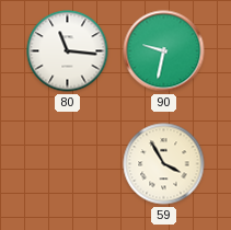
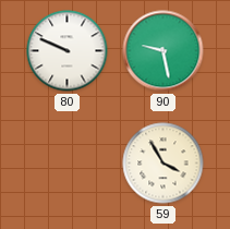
80: 11:16 -> 9:49
90: 9:32 -> 9:28
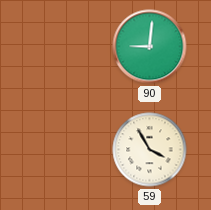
80: 9:49 -> none
90: 9:28 -> 9:01
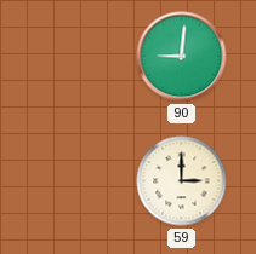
59: 3:55 -> 3:00
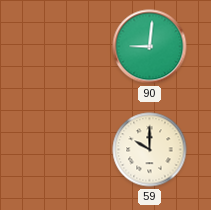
59: 3:00 -> 10:00
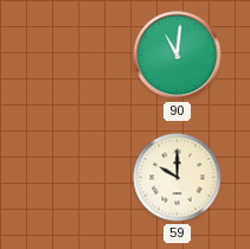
90: 9:01 -> 11:01
